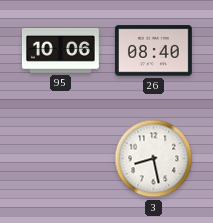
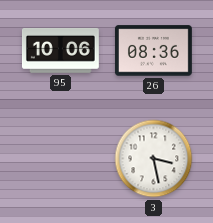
26: 08:40 -> 08:36
3: 8:28 -> 3:28
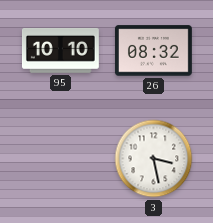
95: 10:06 -> 10:10
26: 08:36 -> 08:32
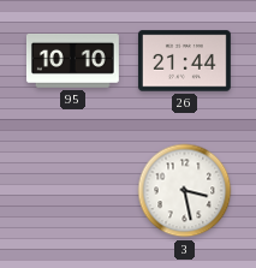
26: 08:32 -> 21:44
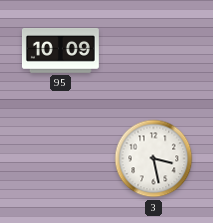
95: 10:10 -> 10:09
26: 21:44 -> none
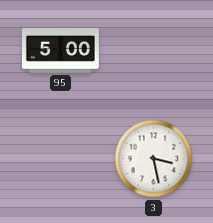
95: 10:09 -> 5:00
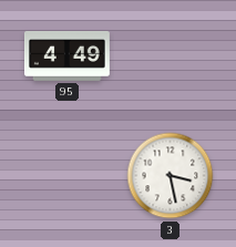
95: 5:00 -> 4:49
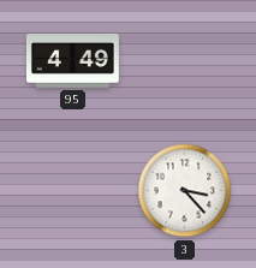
3: 3:28 -> 3:23
